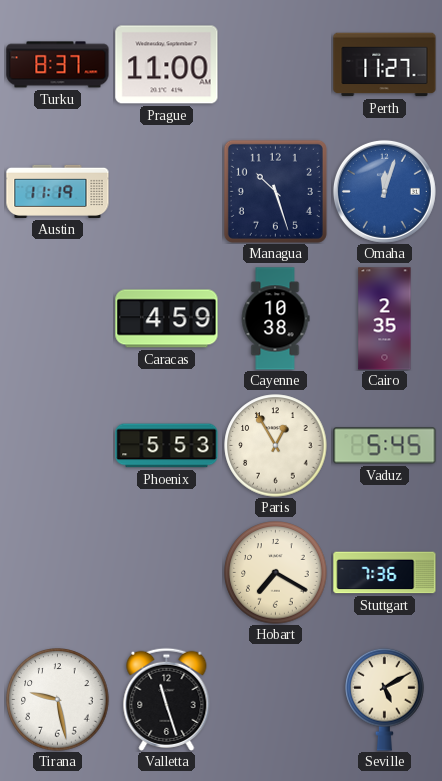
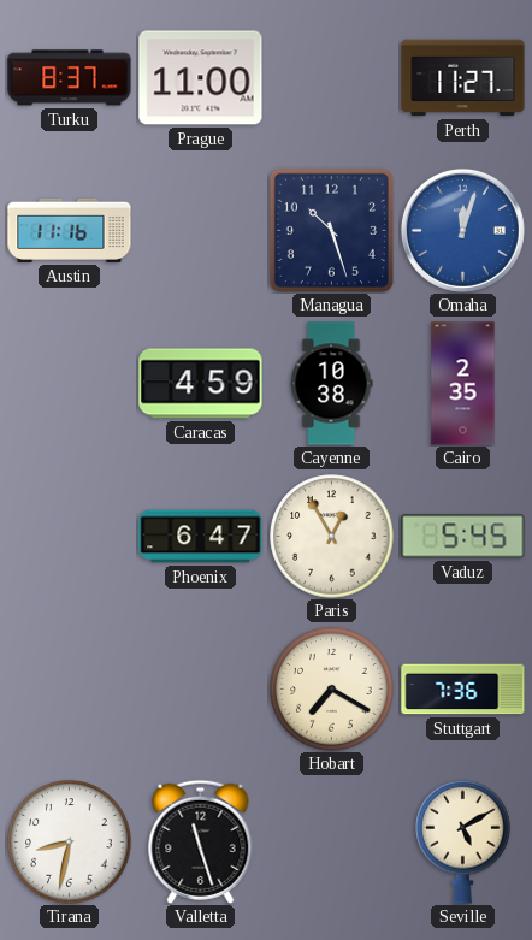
Austin: 11:19 -> 11:16
Phoenix: 5:53 -> 6:47
Tirana: 9:28 -> 8:32
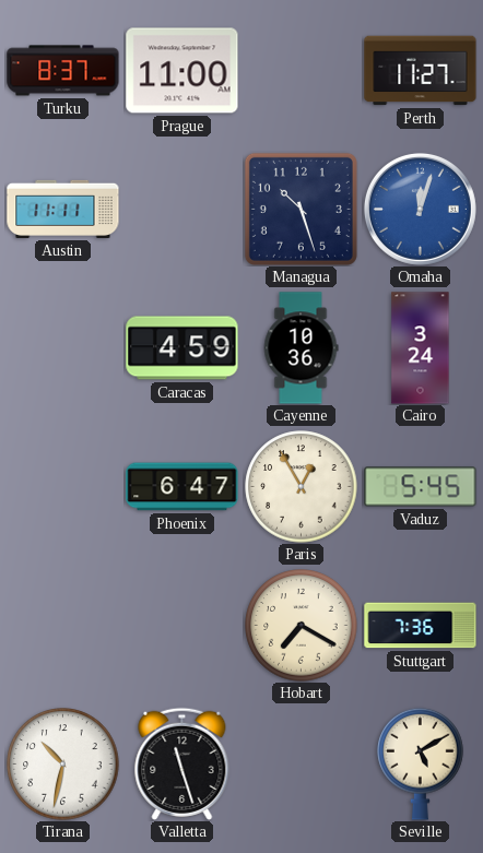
Austin: 11:16 -> 11:11
Cayenne: 10:38 -> 10:36
Cairo: 2:35 -> 3:24
Tirana: 8:32 -> 10:32
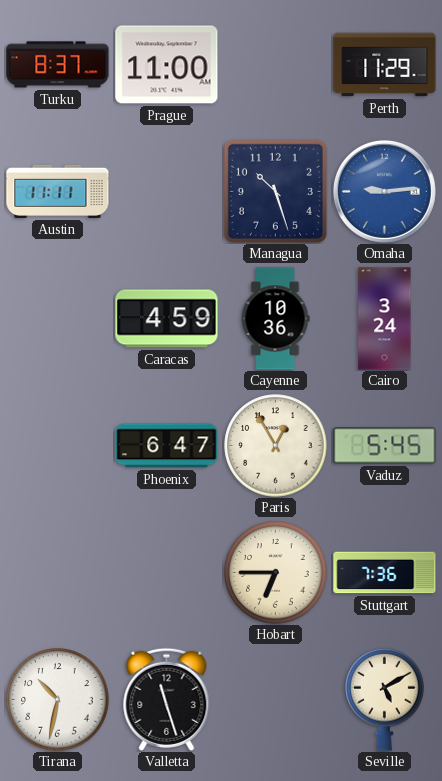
Perth: 11:27 -> 11:29
Omaha: 12:03 -> 9:14
Hobart: 7:20 -> 6:45
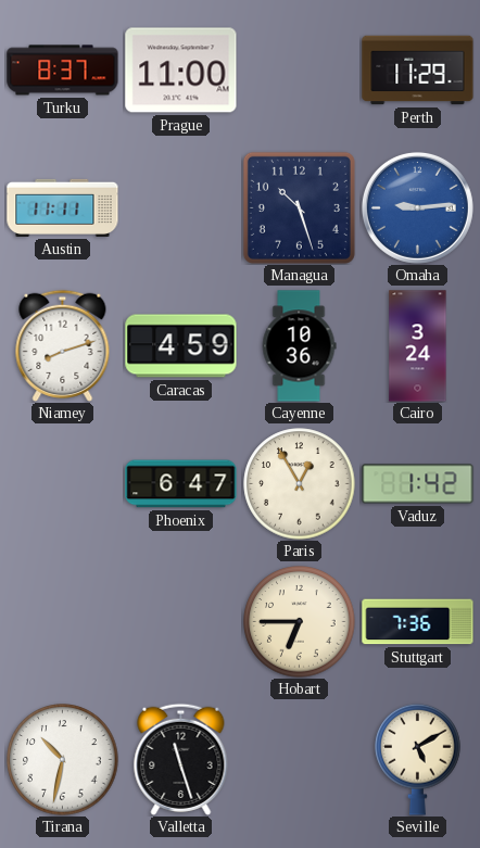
Niamey: none -> 8:12
Vaduz: 5:45 -> 1:42
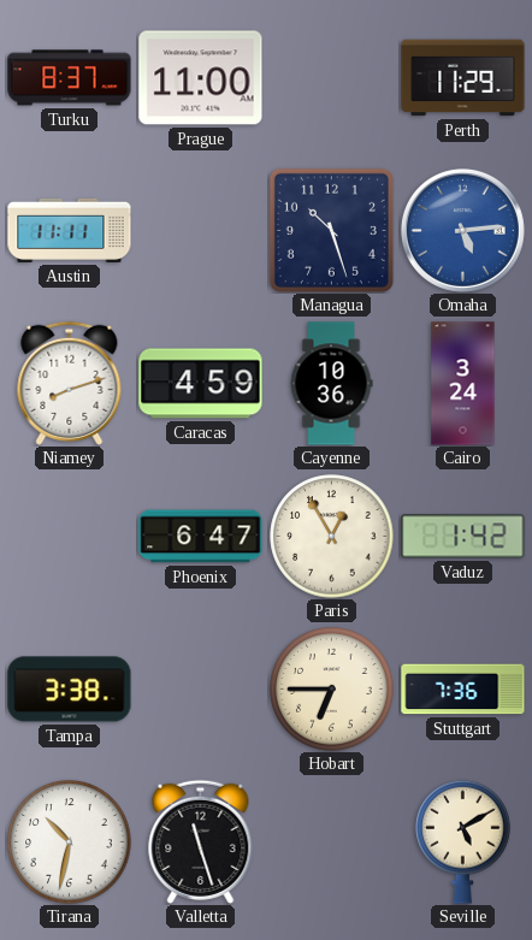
Omaha: 9:14 -> 5:14
Tampa: none -> 3:38
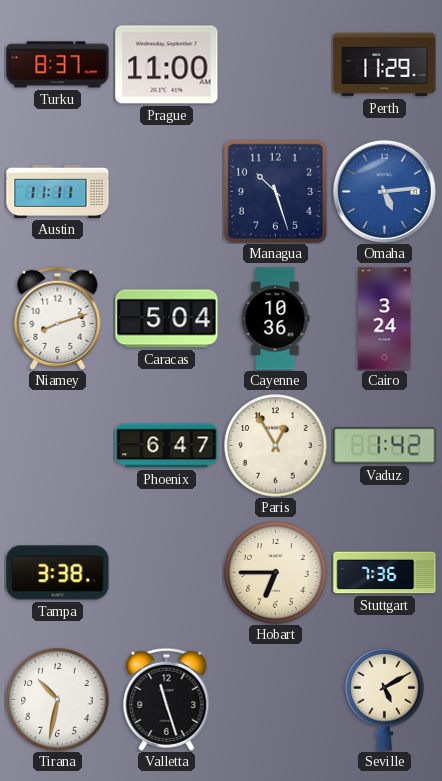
Caracas: 4:59 -> 5:04
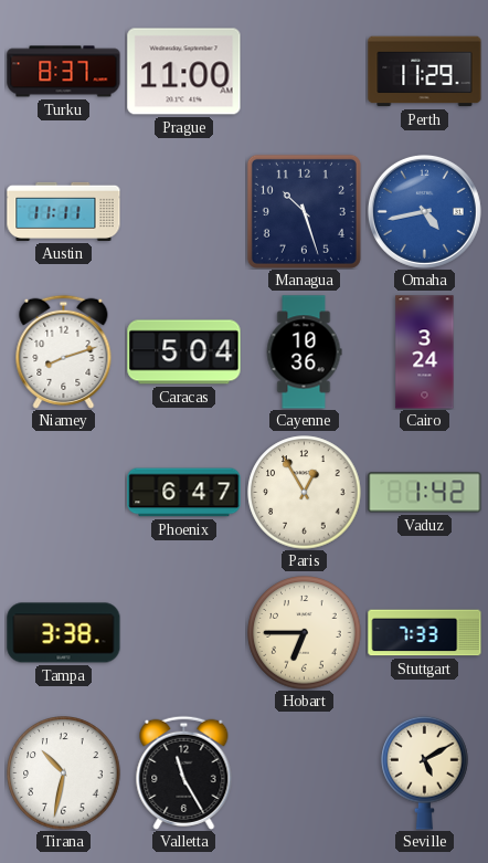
Omaha: 5:14 -> 4:43
Stuttgart: 7:36 -> 7:33
Valletta: 11:27 -> 11:25
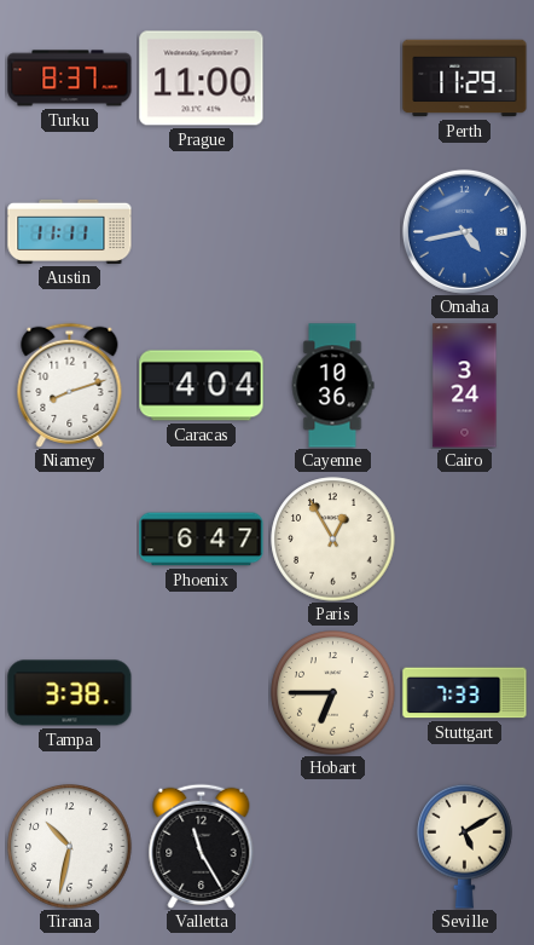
Managua: 10:27 -> none
Caracas: 5:04 -> 4:04
Vaduz: 1:42 -> none
